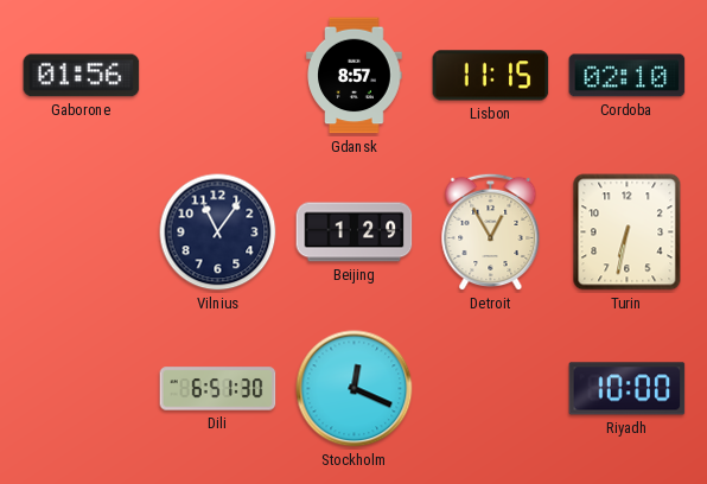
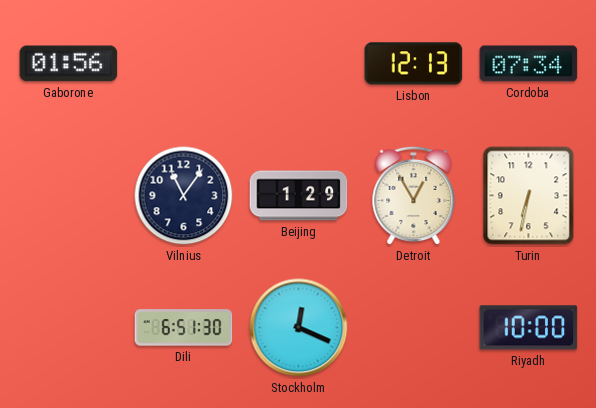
Gdansk: 8:57 -> none
Lisbon: 11:15 -> 12:13
Cordoba: 02:10 -> 07:34
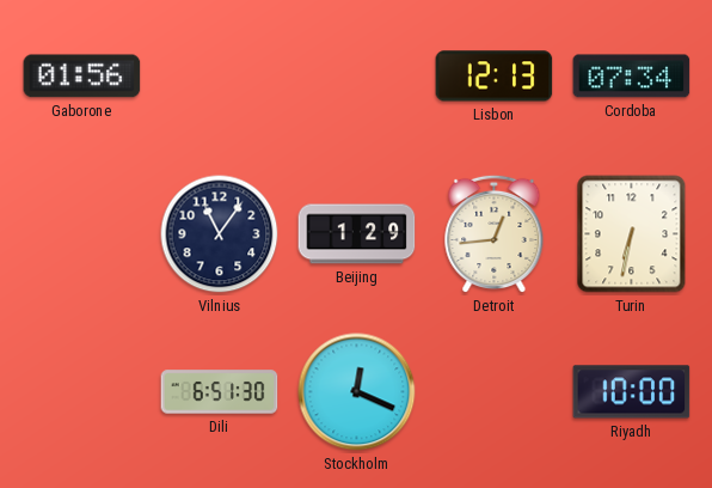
Detroit: 12:55 -> 12:44
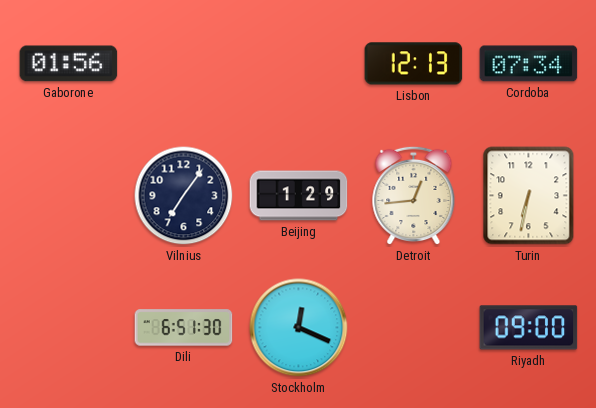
Vilnius: 11:06 -> 7:06
Riyadh: 10:00 -> 09:00
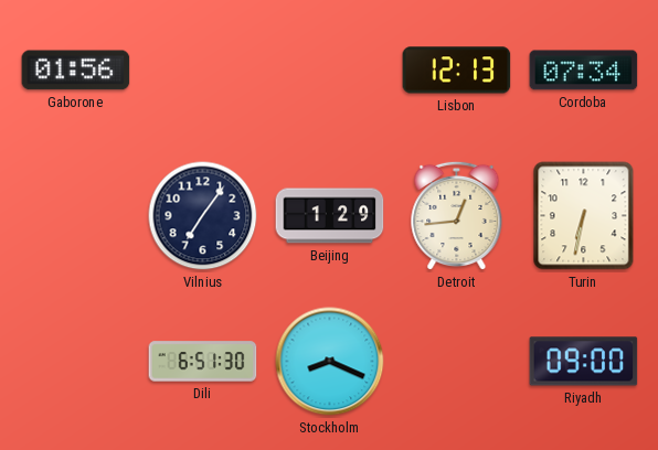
Stockholm: 12:19 -> 8:19
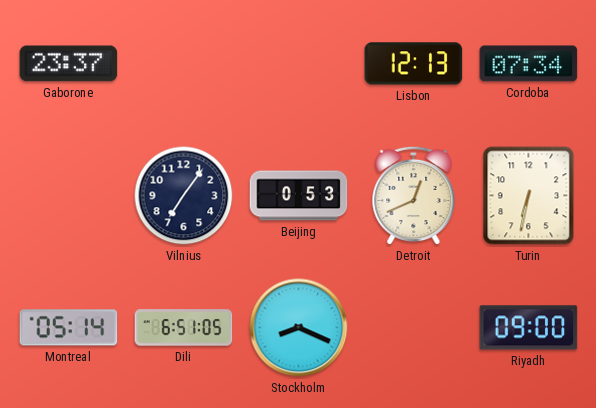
Gaborone: 01:56 -> 23:37
Beijing: 1:29 -> 0:53
Detroit: 12:44 -> 12:41
Montreal: none -> 05:14
Dili: 6:51:30 -> 6:51:05
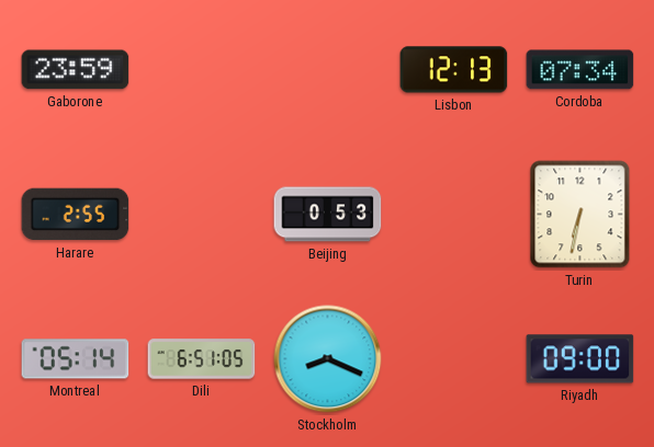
Gaborone: 23:37 -> 23:59
Harare: none -> 2:55
Vilnius: 7:06 -> none
Detroit: 12:41 -> none
